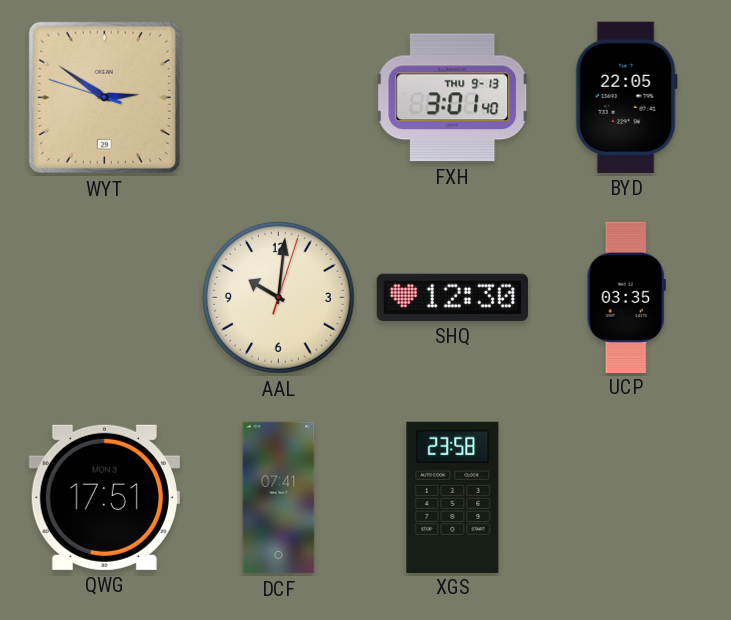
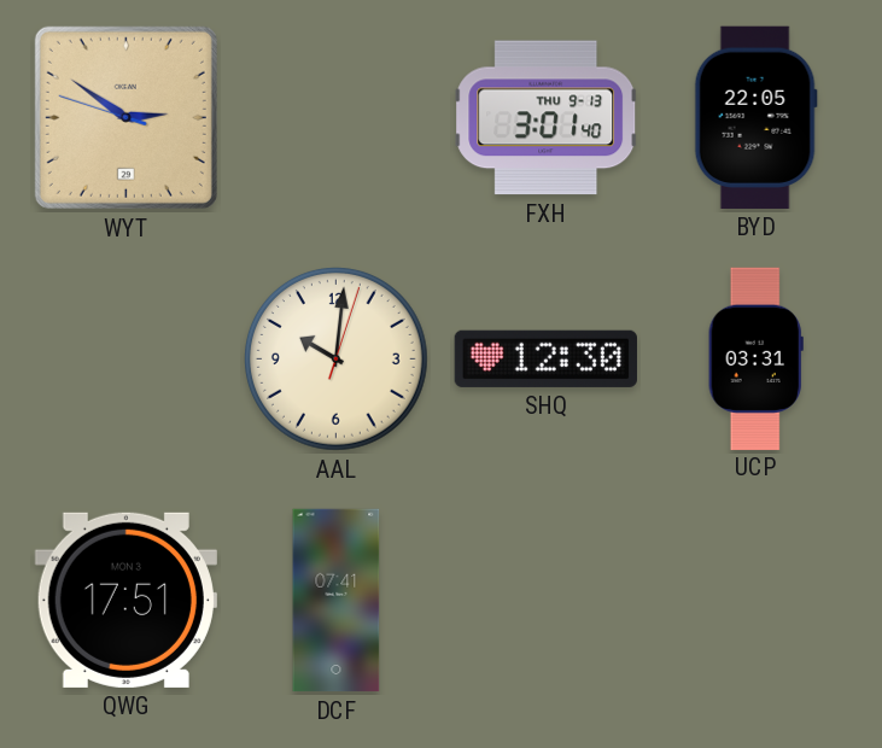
UCP: 03:35 -> 03:31
XGS: 23:58 -> none
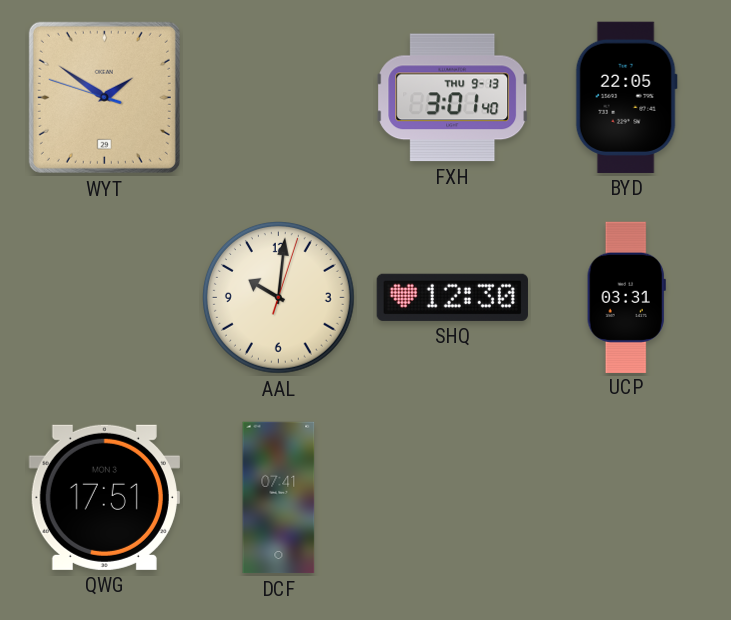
WYT: 2:50 -> 1:50
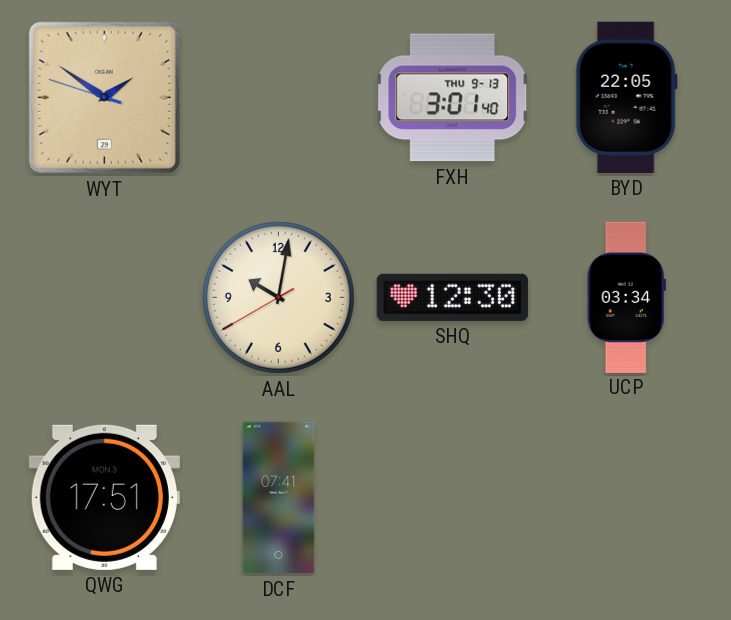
AAL: 10:01:03 -> 10:01:40
UCP: 03:31 -> 03:34
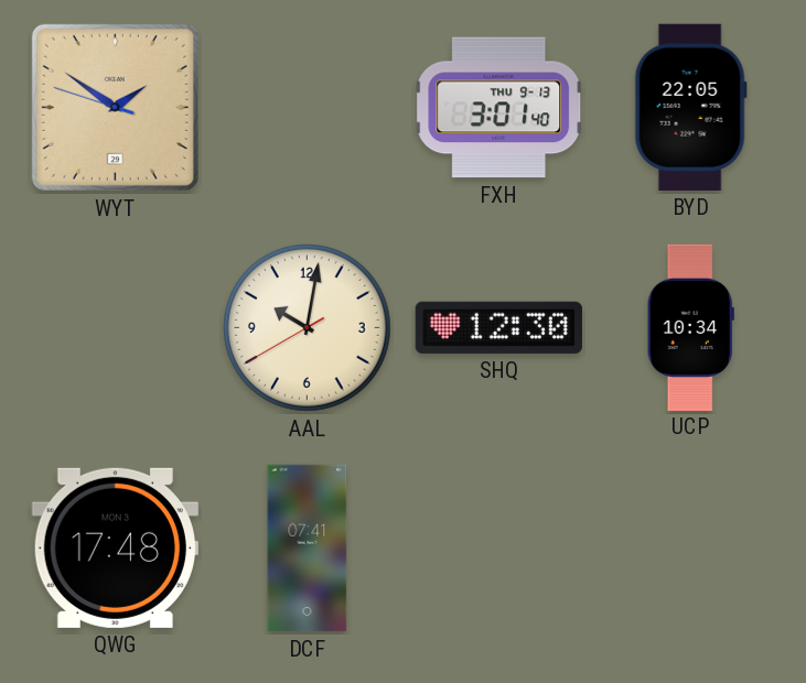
UCP: 03:34 -> 10:34
QWG: 17:51 -> 17:48
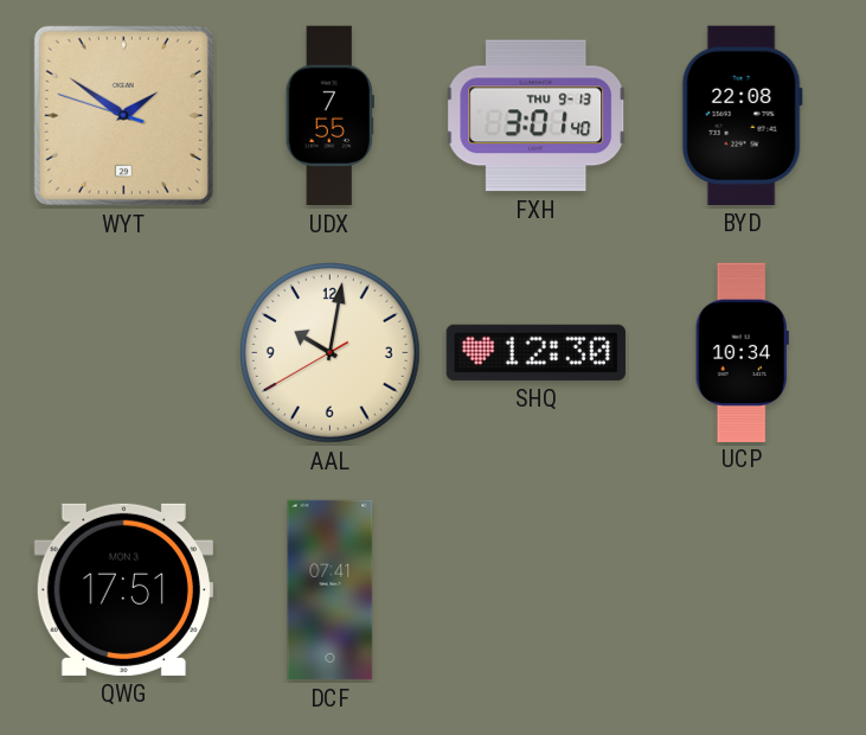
UDX: none -> 7:55
BYD: 22:05 -> 22:08
QWG: 17:48 -> 17:51
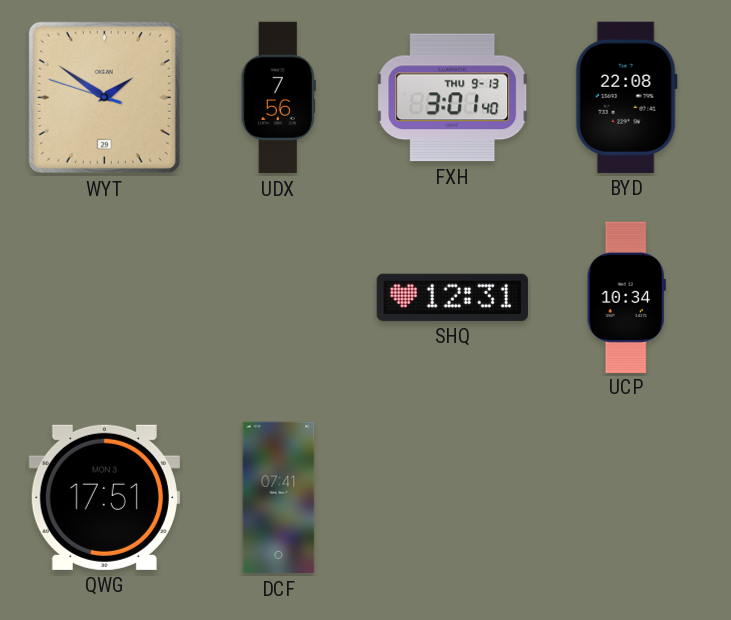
UDX: 7:55 -> 7:56
AAL: 10:01 -> none
SHQ: 12:30 -> 12:31
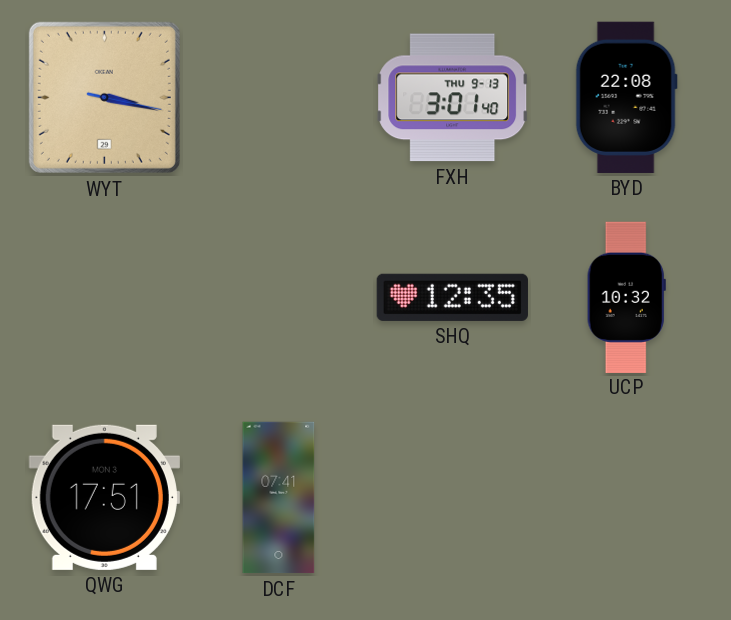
WYT: 1:50 -> 3:17
UDX: 7:56 -> none
SHQ: 12:31 -> 12:35
UCP: 10:34 -> 10:32
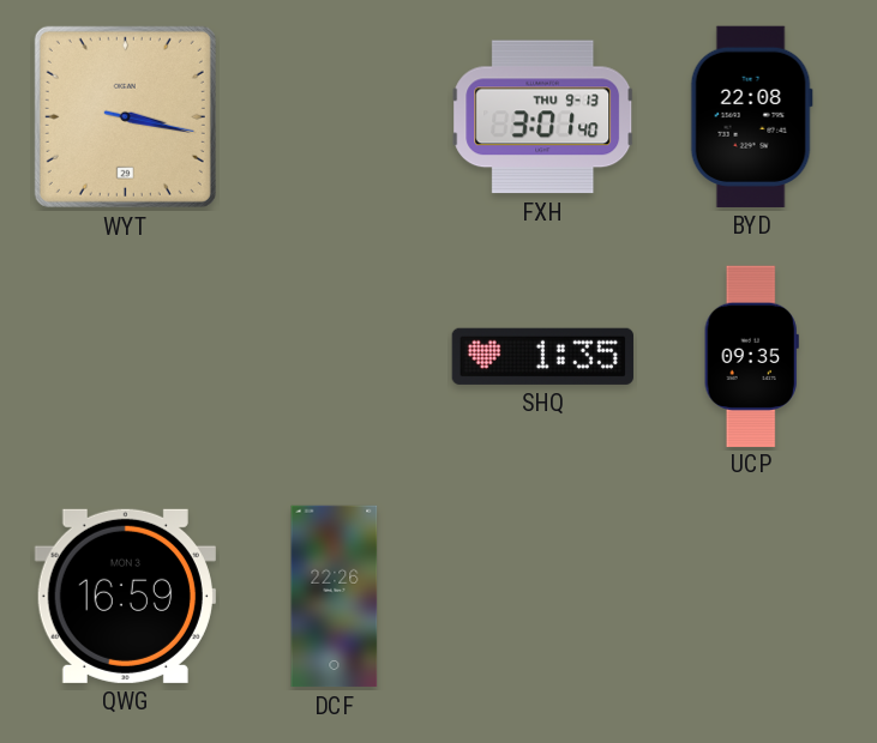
SHQ: 12:35 -> 1:35
UCP: 10:32 -> 09:35
QWG: 17:51 -> 16:59
DCF: 07:41 -> 22:26
